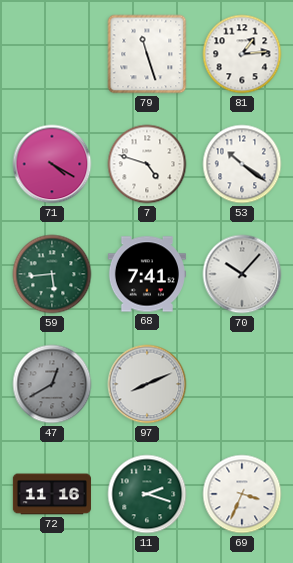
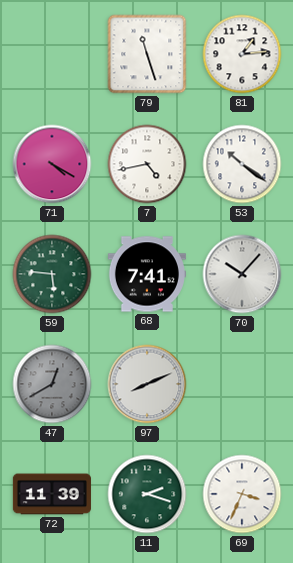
7: 4:48 -> 4:43
59: 5:44 -> 5:46
72: 11:16 -> 11:39
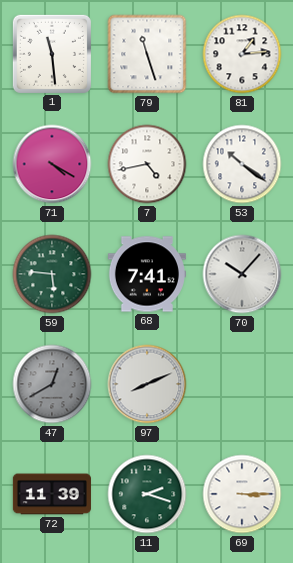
1: none -> 11:29
69: 3:34 -> 3:15
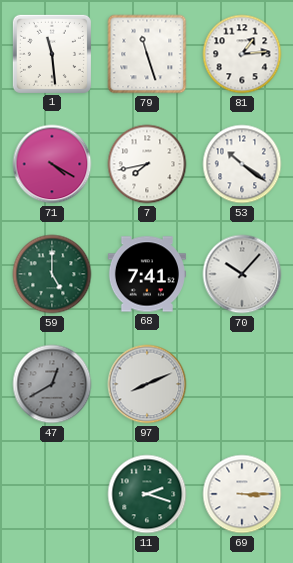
7: 4:43 -> 7:43
59: 5:46 -> 5:00
72: 11:39 -> none
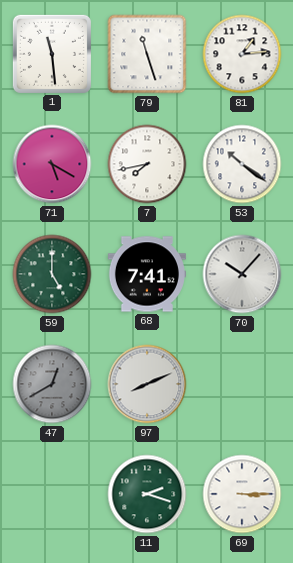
71: 4:20 -> 5:20
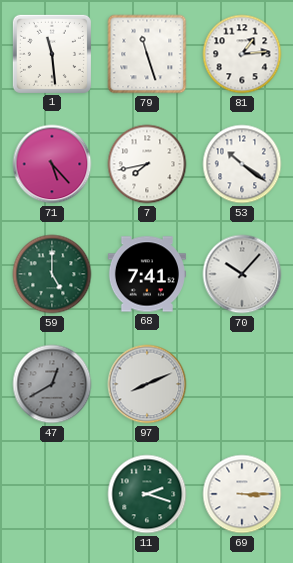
71: 5:20 -> 5:23
